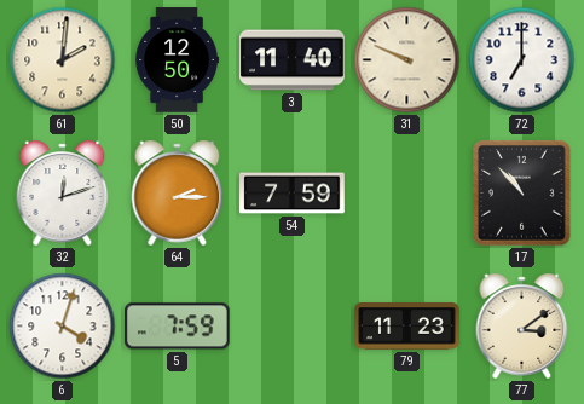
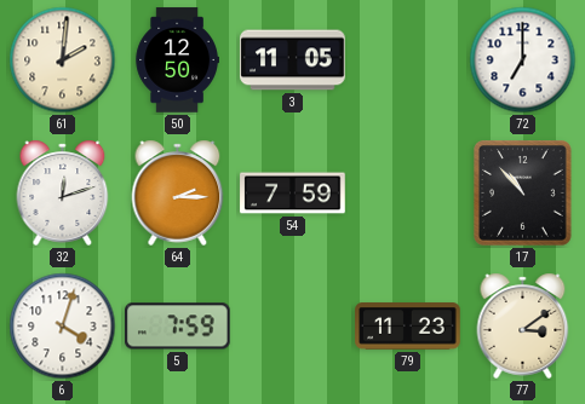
3: 11:40 -> 11:05
31: 9:49 -> none
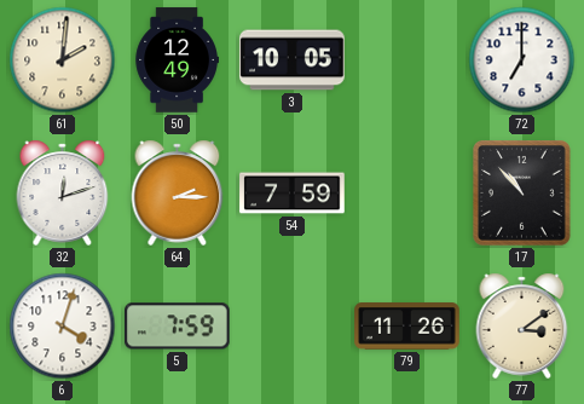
50: 12:50 -> 12:49
3: 11:05 -> 10:05
79: 11:23 -> 11:26
